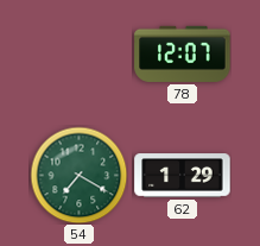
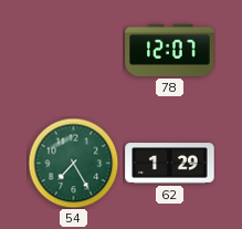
54: 7:20 -> 7:25
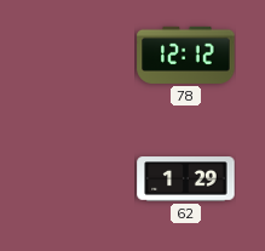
78: 12:07 -> 12:12
54: 7:25 -> none
